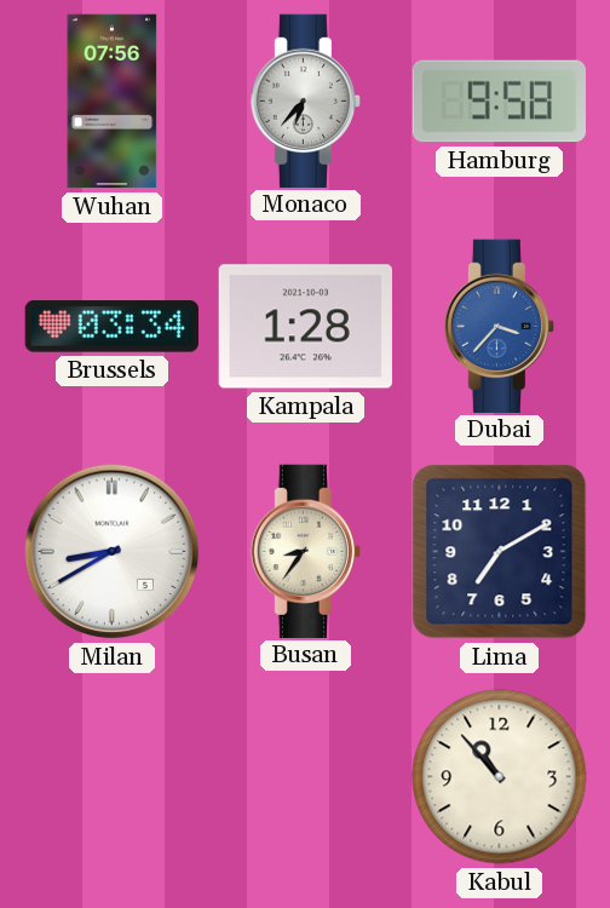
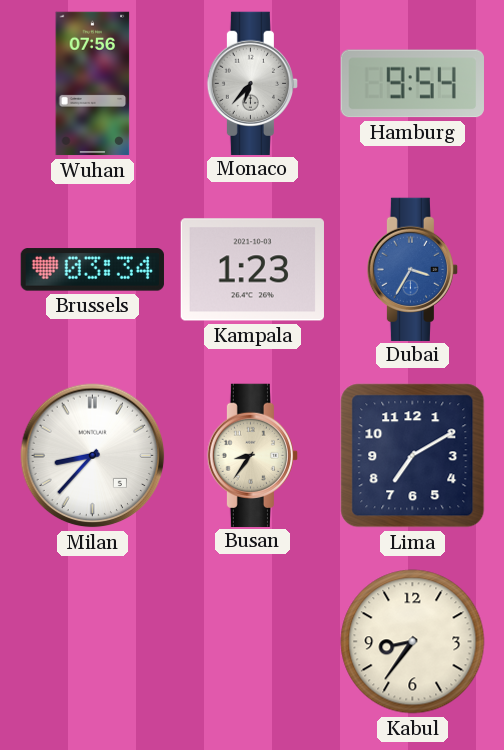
Hamburg: 9:58 -> 9:54
Kampala: 1:28 -> 1:23
Dubai: 3:37 -> 3:35
Milan: 8:40 -> 8:37
Kabul: 10:53 -> 8:36
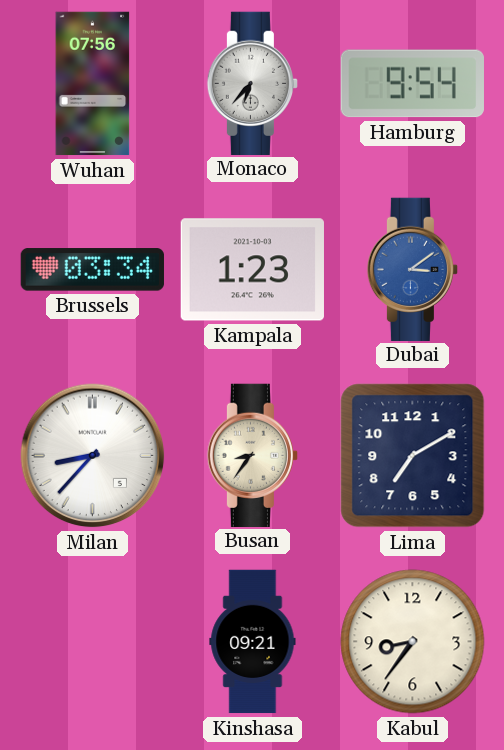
Dubai: 3:35 -> 3:09
Kinshasa: none -> 09:21
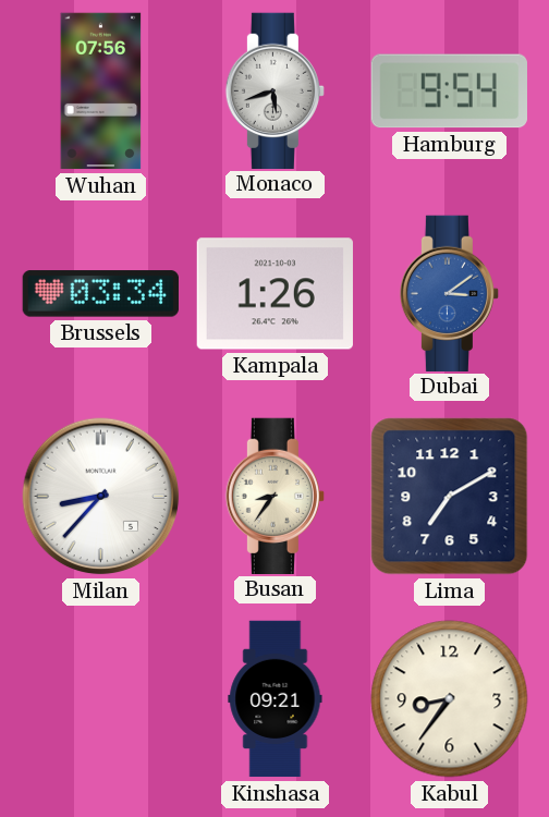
Monaco: 6:37 -> 5:42
Kampala: 1:23 -> 1:26
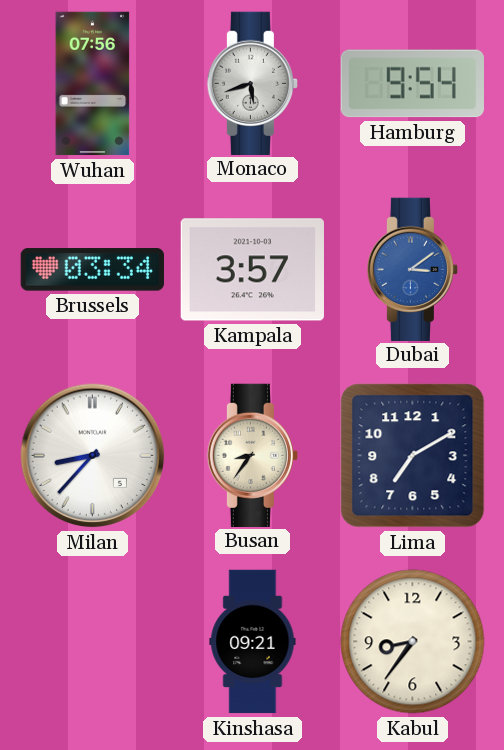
Kampala: 1:26 -> 3:57
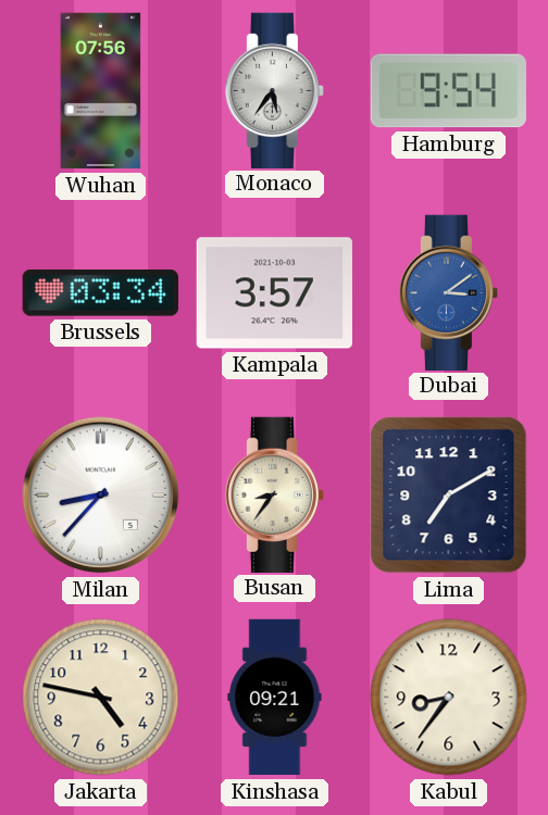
Monaco: 5:42 -> 5:36
Jakarta: none -> 4:47
